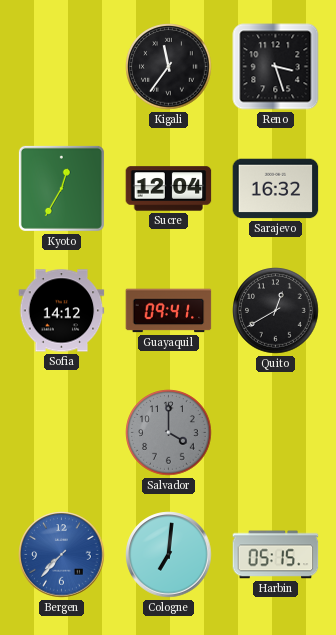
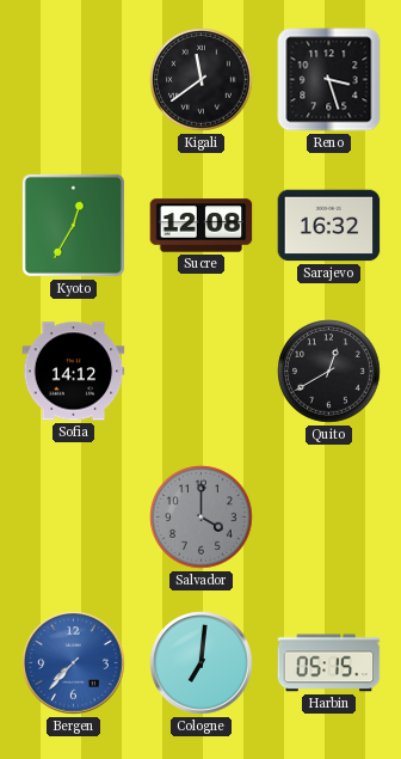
Kigali: 11:36 -> 11:39
Sucre: 12:04 -> 12:08
Guayaquil: 09:41 -> none
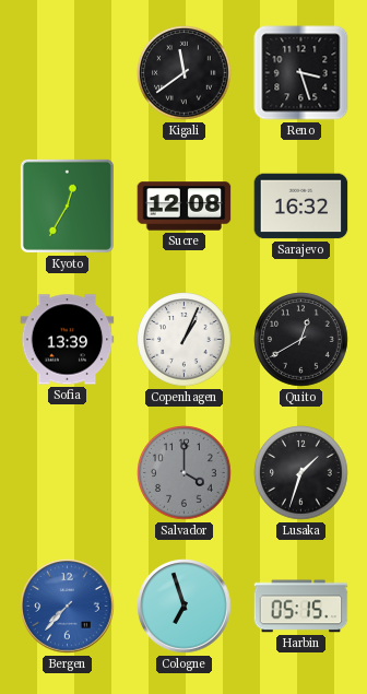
Sofia: 14:12 -> 13:39
Copenhagen: none -> 1:04
Lusaka: none -> 1:33
Cologne: 7:01 -> 6:57
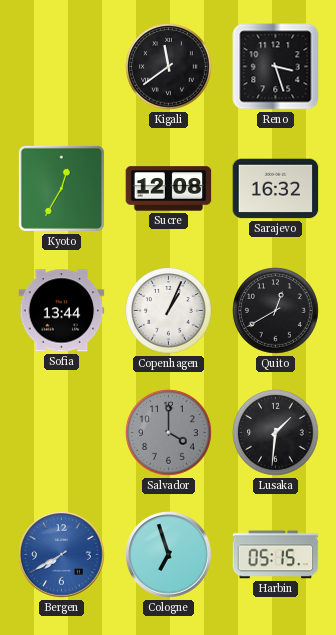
Sofia: 13:39 -> 13:44
Lusaka: 1:33 -> 1:31
Bergen: 7:37 -> 7:40
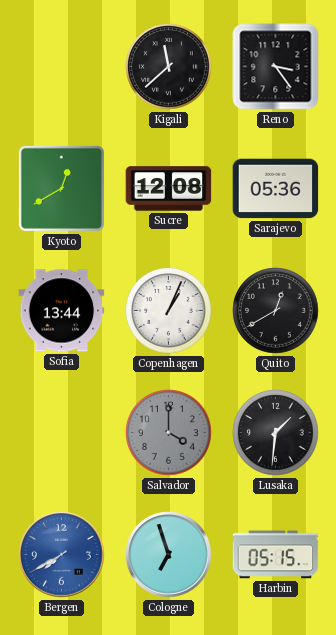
Kigali: 11:39 -> 11:38
Reno: 3:27 -> 3:24
Kyoto: 12:35 -> 12:40
Sarajevo: 16:32 -> 05:36
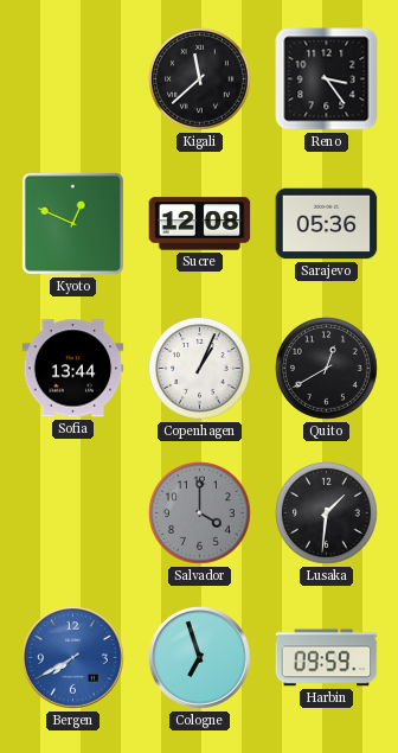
Kyoto: 12:40 -> 12:49
Harbin: 05:15 -> 09:59
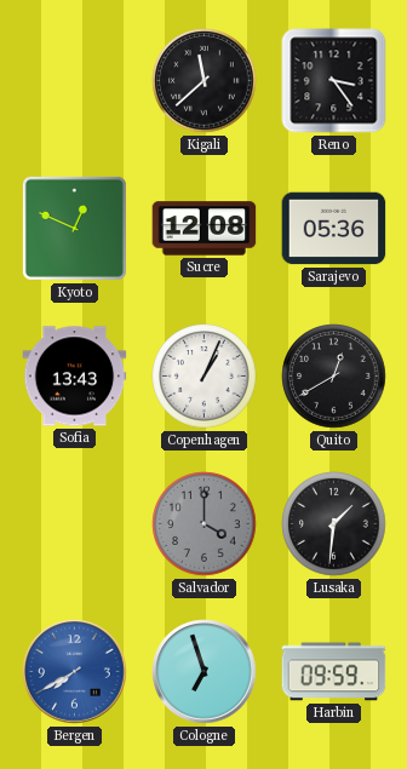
Sofia: 13:44 -> 13:43
